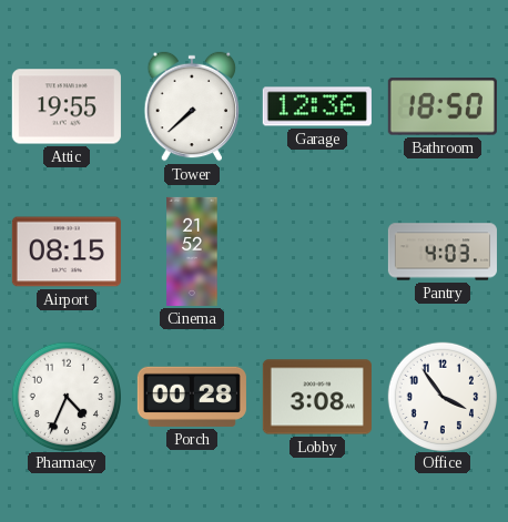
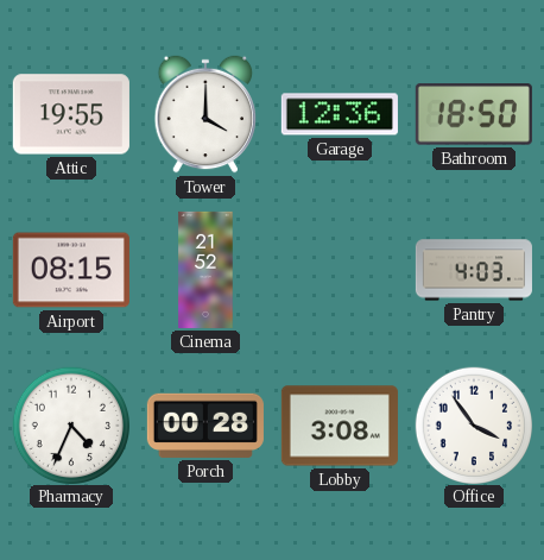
Tower: 7:38 -> 4:00
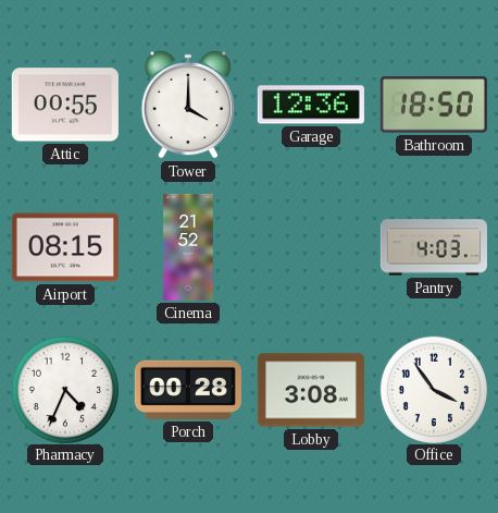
Attic: 19:55 -> 00:55
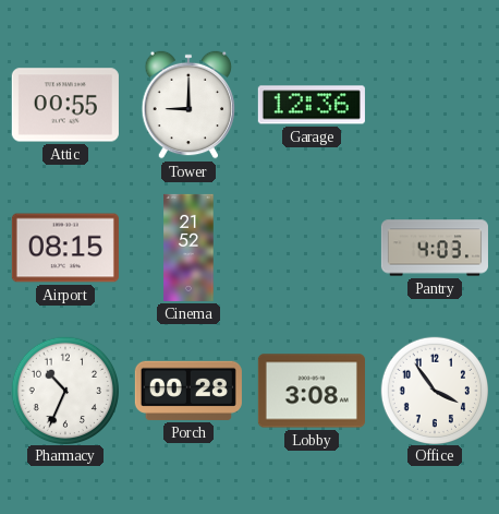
Tower: 4:00 -> 9:00
Bathroom: 18:50 -> none
Pharmacy: 4:34 -> 10:34
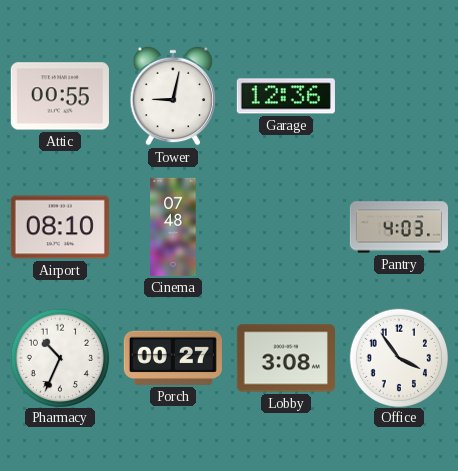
Tower: 9:00 -> 9:02
Airport: 08:15 -> 08:10
Cinema: 21:52 -> 07:48
Porch: 00:28 -> 00:27
